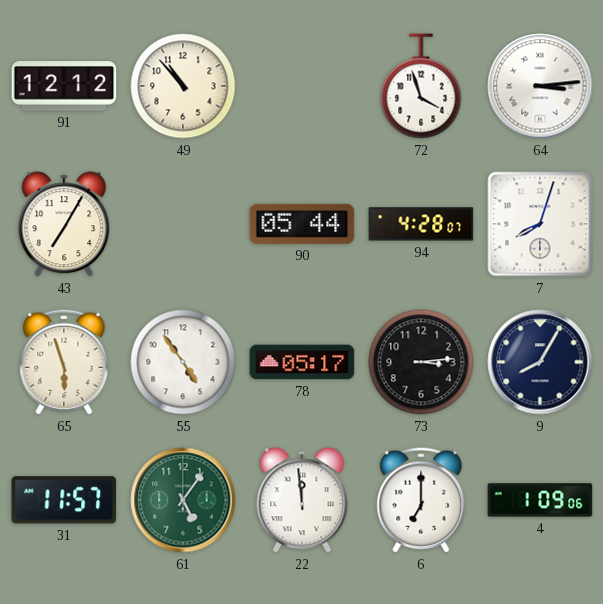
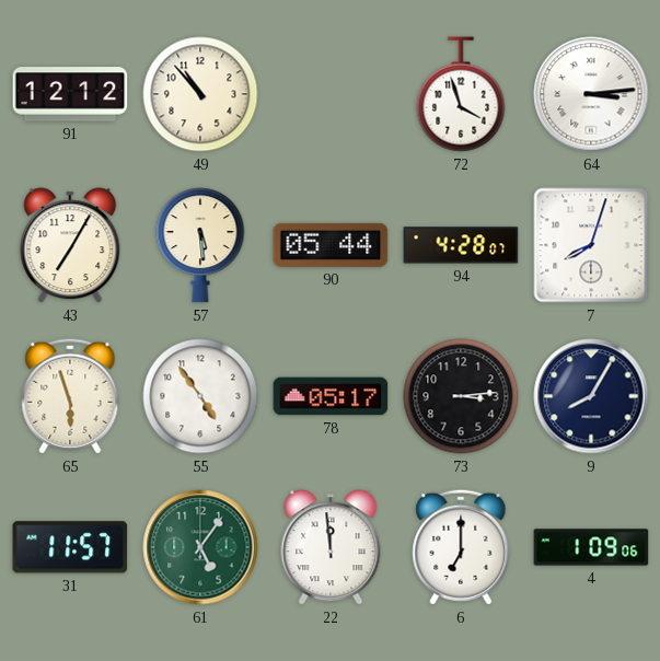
57: none -> 5:29
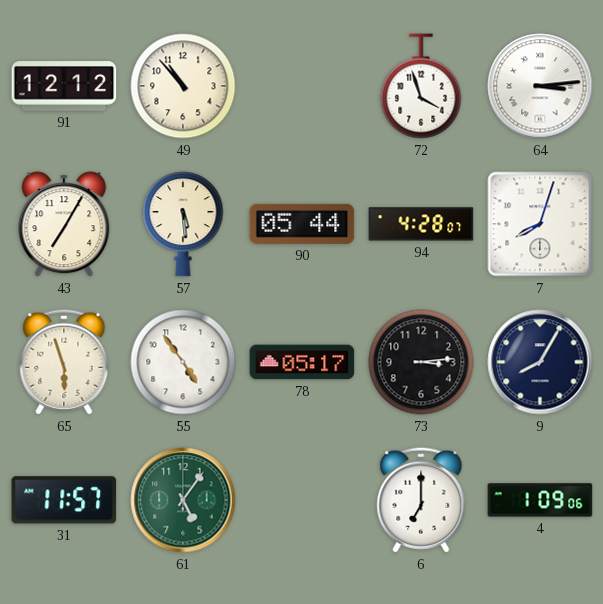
22: 11:59 -> none
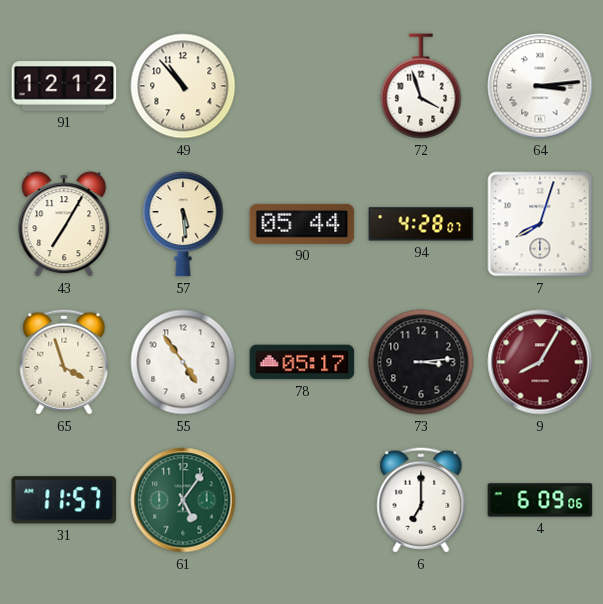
65: 5:57 -> 3:57
9 dial: navy -> burgundy
4: 1:09 -> 6:09
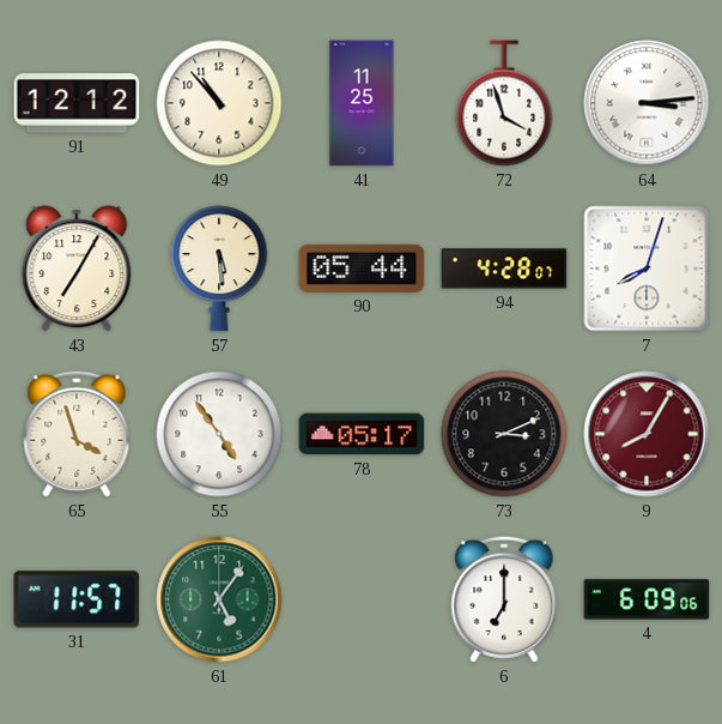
41: none -> 11:25
73: 3:14 -> 3:11
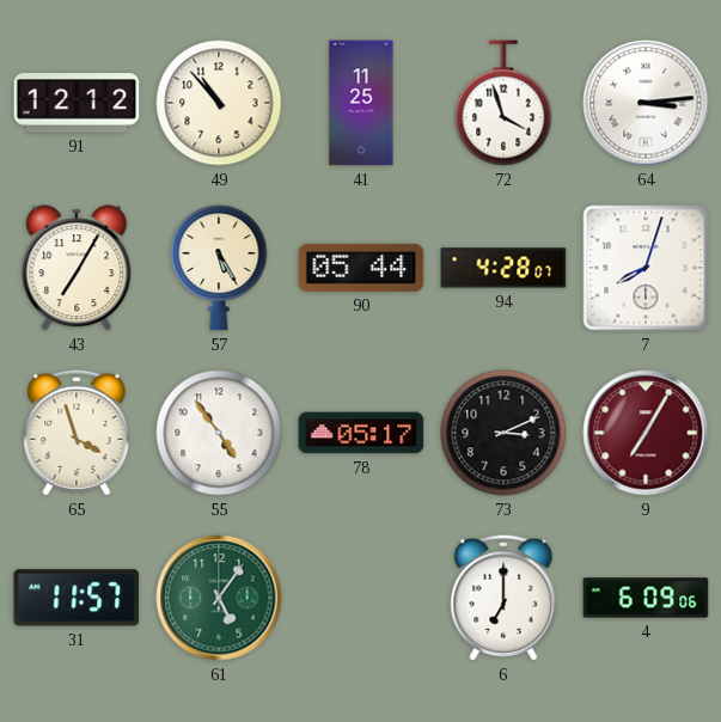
57: 5:29 -> 5:25
9: 8:05 -> 7:05
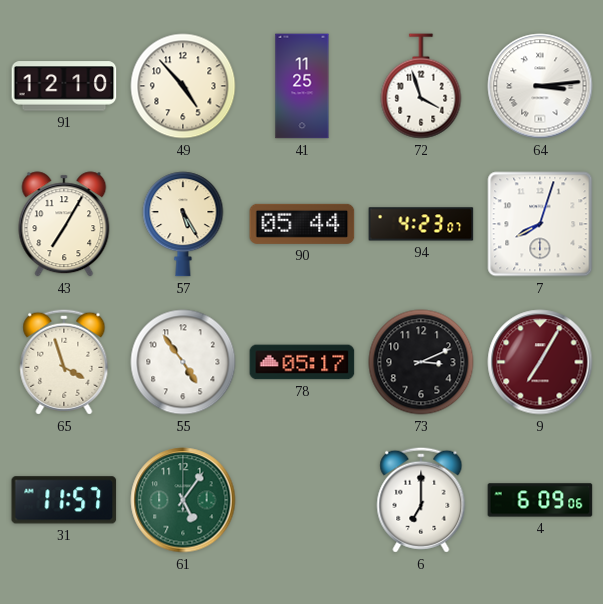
91: 12:12 -> 12:10
49: 10:53 -> 4:53
94: 4:28 -> 4:23
